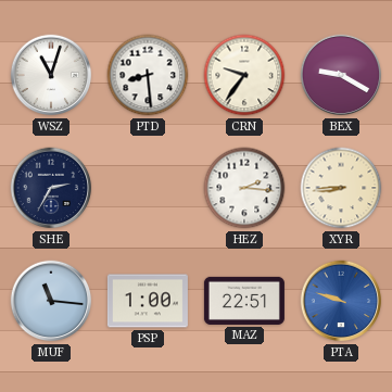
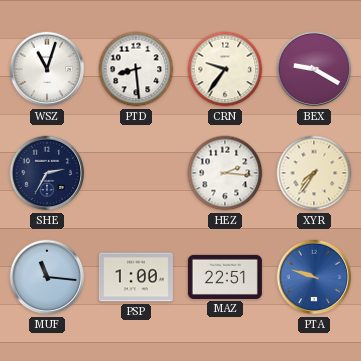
XYR: 8:44 -> 7:36
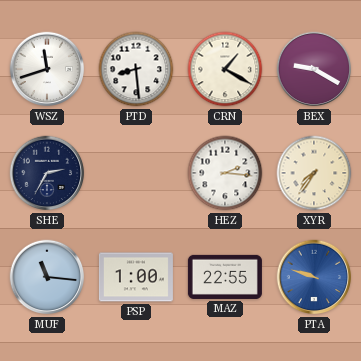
WSZ: 11:03 -> 11:42
CRN: 9:36 -> 1:20
MAZ: 22:51 -> 22:55
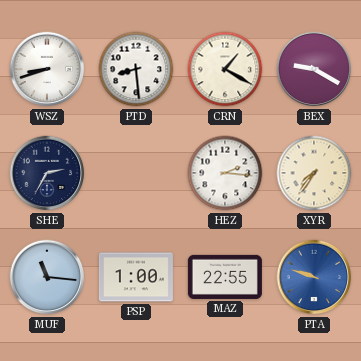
WSZ: 11:42 -> 8:42
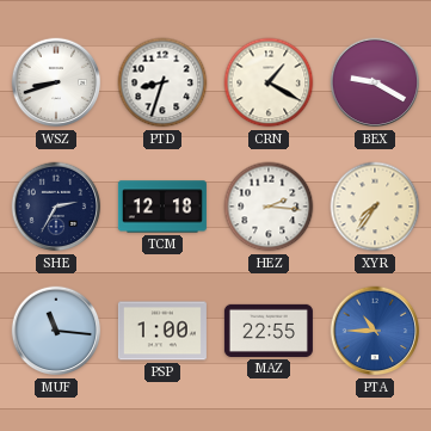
PTD: 8:29 -> 8:33
TCM: none -> 12:18
PTA: 9:48 -> 10:45
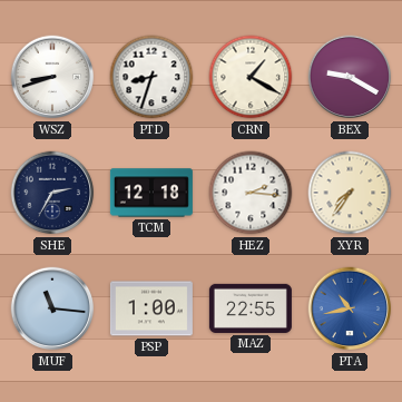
PTA: 10:45 -> 10:43
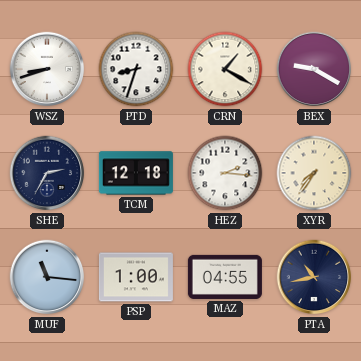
MAZ: 22:55 -> 04:55
PTA dial: blue -> navy
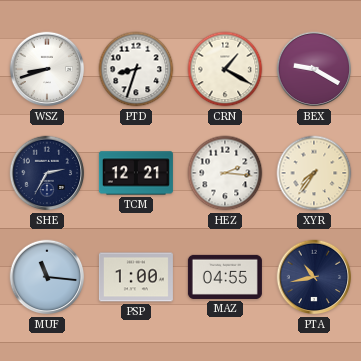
TCM: 12:18 -> 12:21
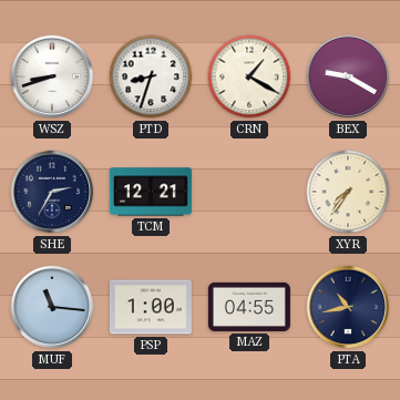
HEZ: 2:16 -> none
